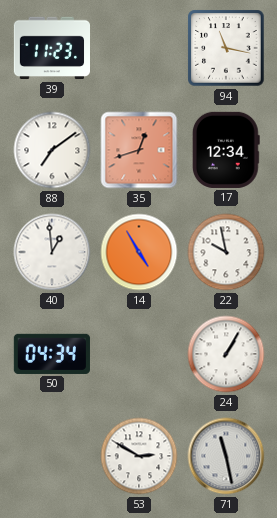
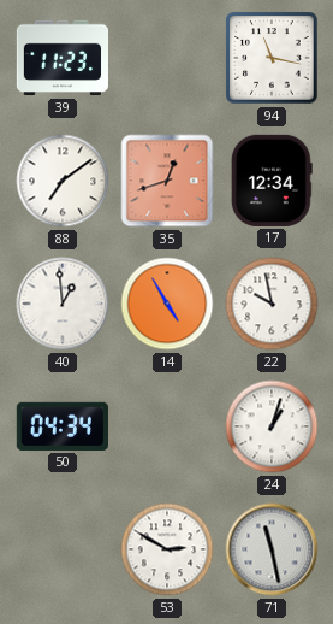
24: 1:05 -> 1:03
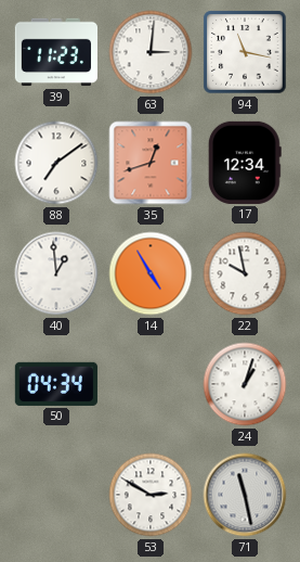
63: none -> 3:01
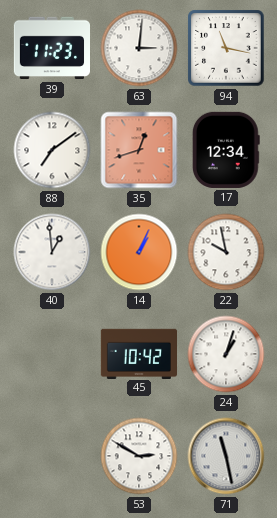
14: 4:55 -> 1:04
50: 04:34 -> none
45: none -> 10:42
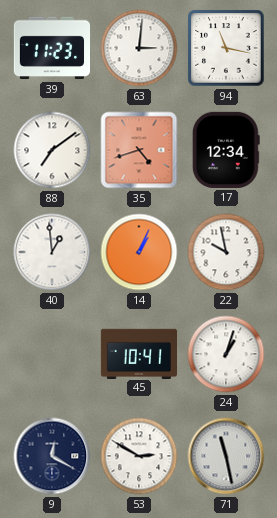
35: 12:42 -> 4:42
45: 10:42 -> 10:41
9: none -> 12:20
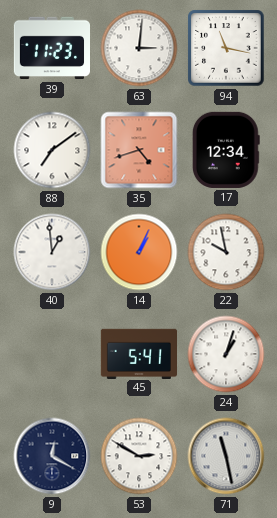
45: 10:41 -> 5:41
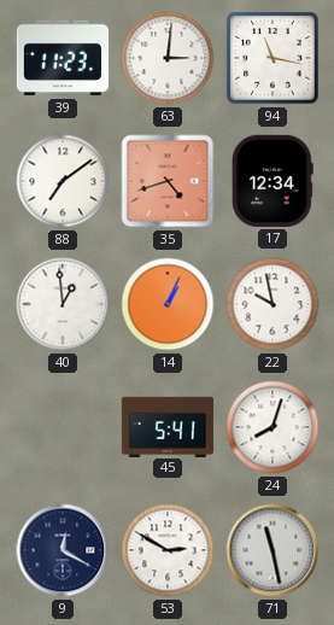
24: 1:03 -> 8:03
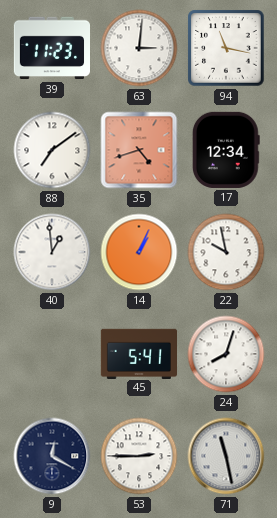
53: 2:50 -> 2:45
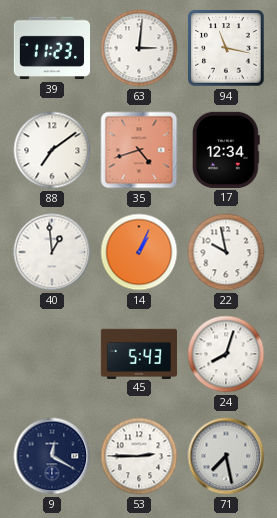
45: 5:41 -> 5:43
71: 11:28 -> 7:28
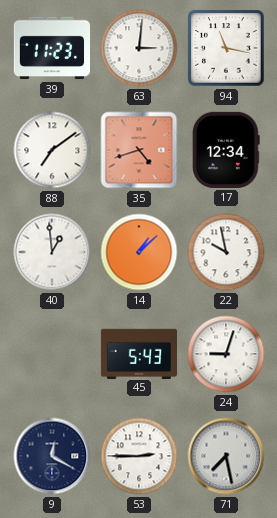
14: 1:04 -> 1:08
24: 8:03 -> 9:03
